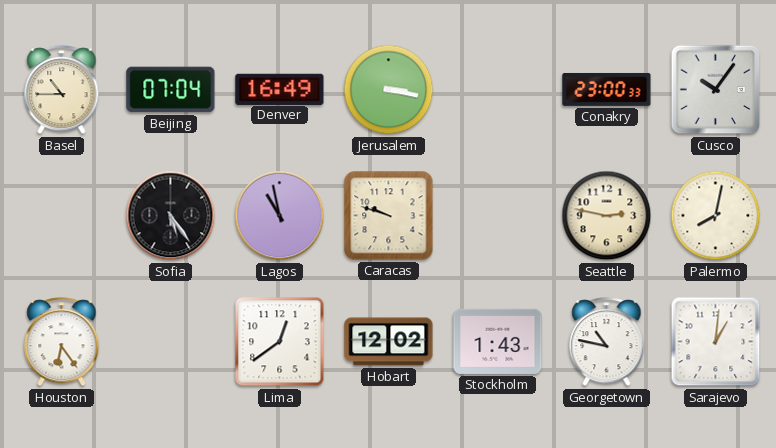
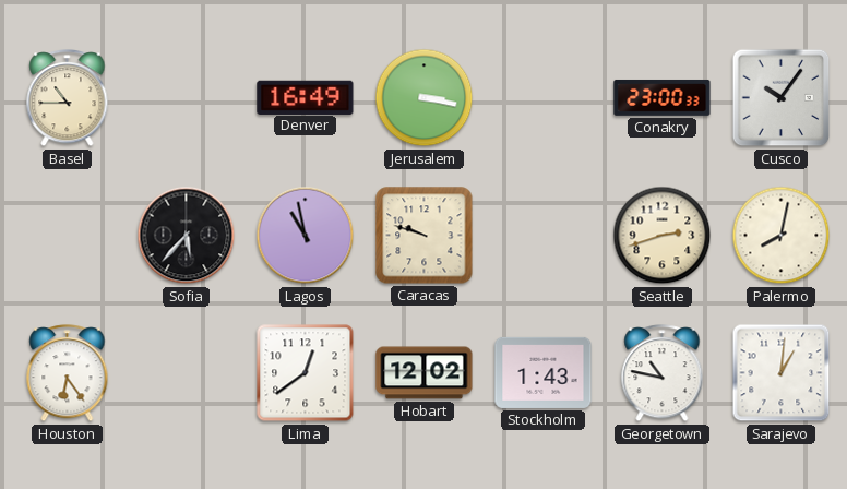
Beijing: 07:04 -> none
Sofia: 5:24 -> 5:37
Seattle: 2:47 -> 2:42
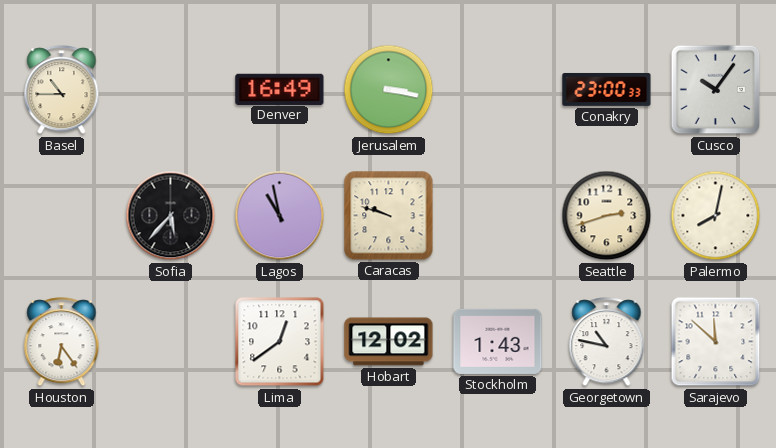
Sarajevo: 1:01 -> 11:52
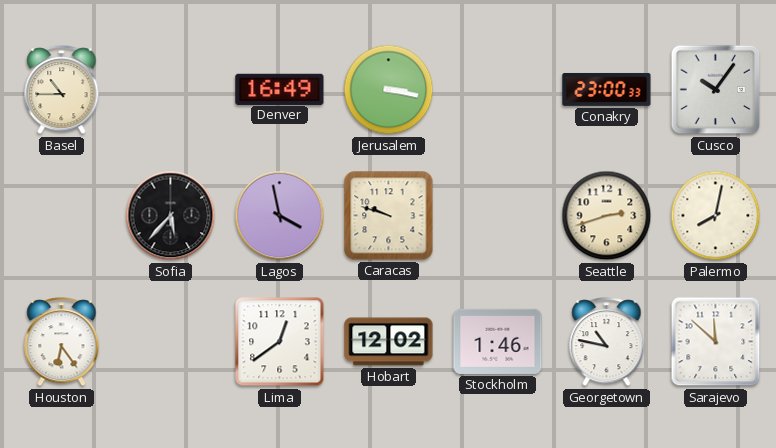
Lagos: 10:58 -> 3:58
Stockholm: 1:43 -> 1:46
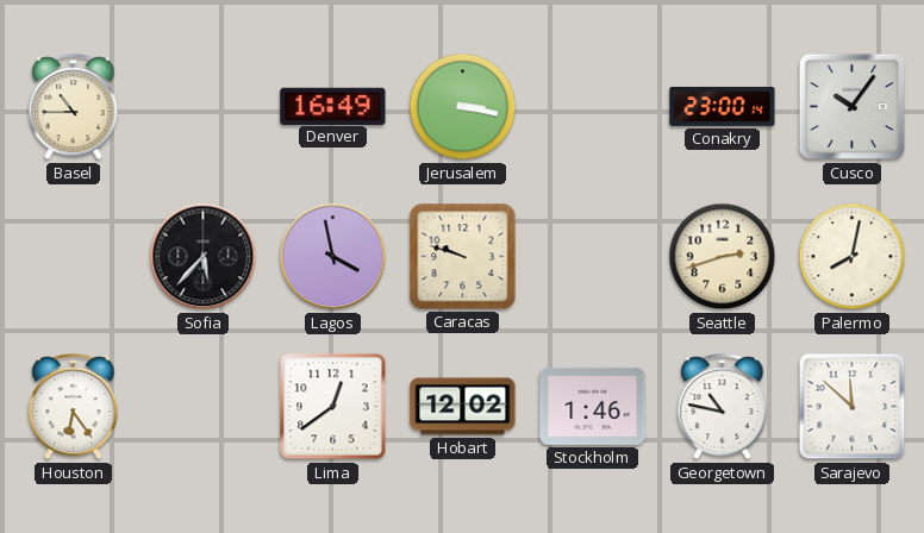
Conakry: 23:00:33 -> 23:00:14
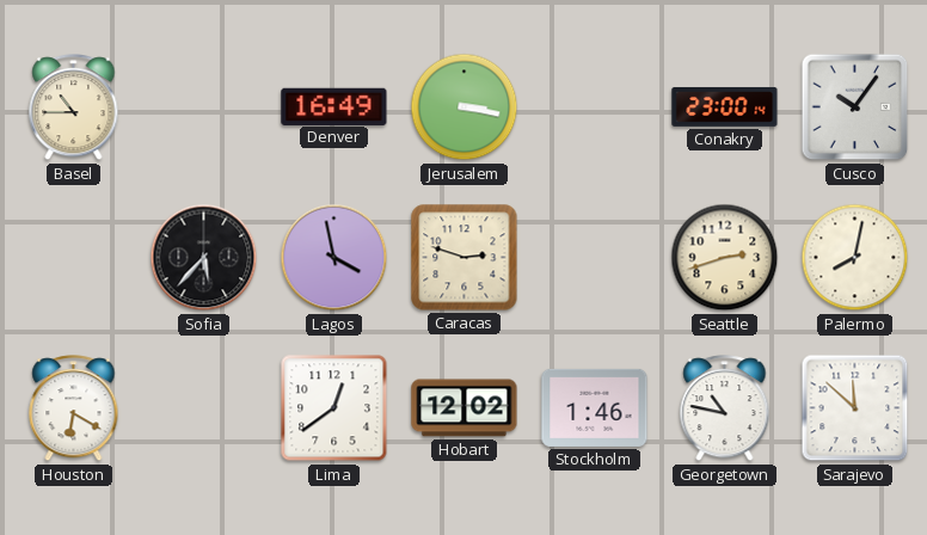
Caracas: 9:48 -> 2:48
Houston: 6:24 -> 6:20
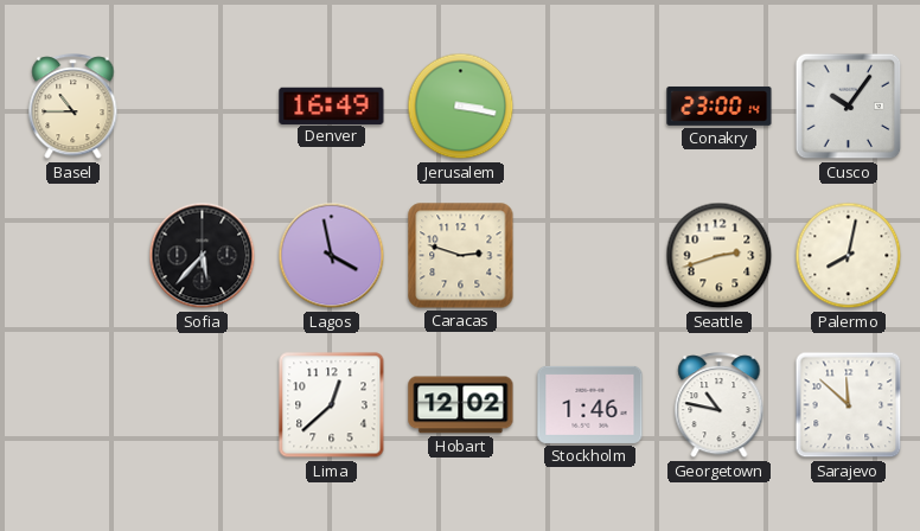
Houston: 6:20 -> none
Lima: 12:39 -> 12:38
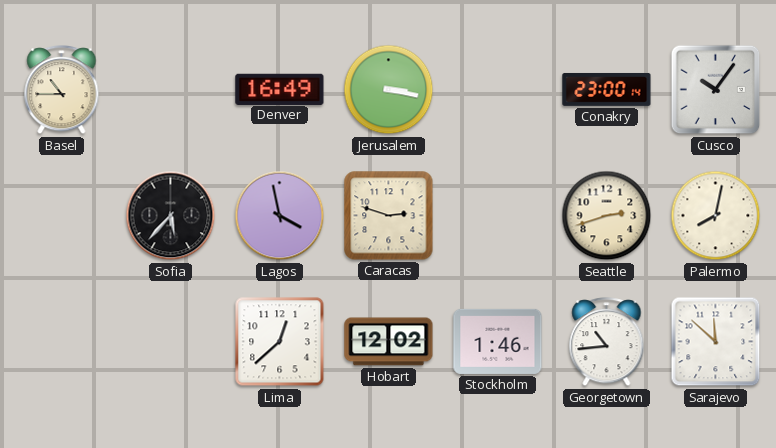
Georgetown: 10:47 -> 10:44
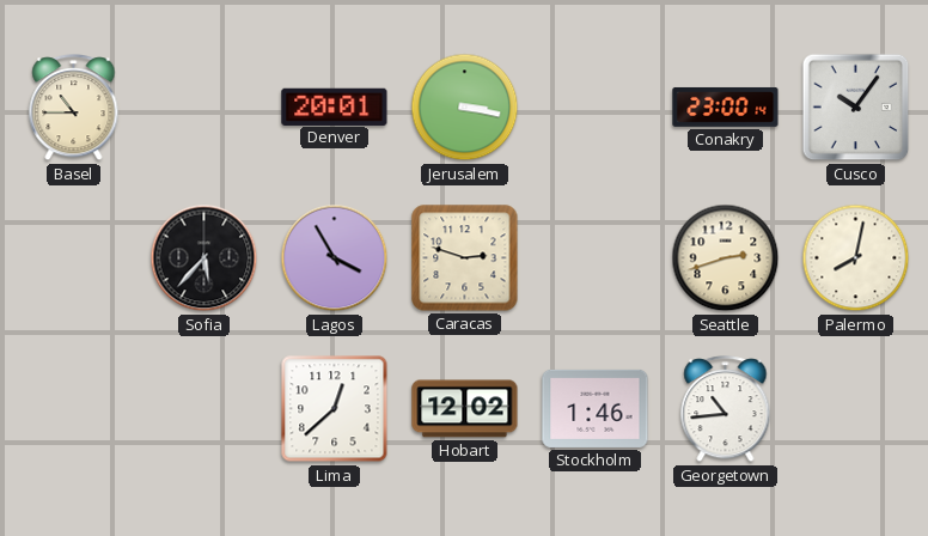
Denver: 16:49 -> 20:01
Lagos: 3:58 -> 3:55
Sarajevo: 11:52 -> none
